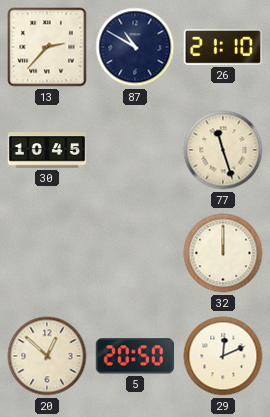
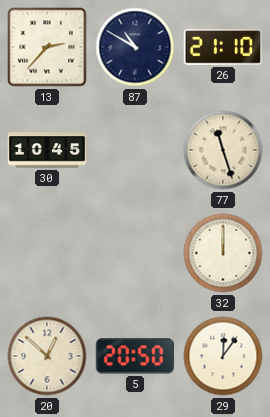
29: 12:11 -> 12:06
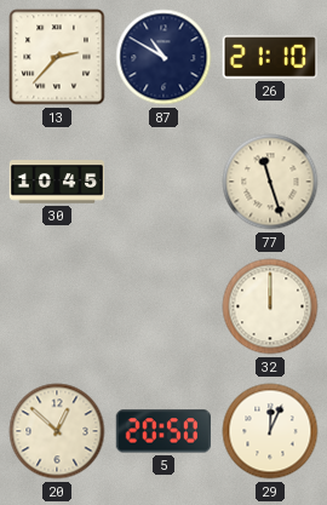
29: 12:06 -> 12:04
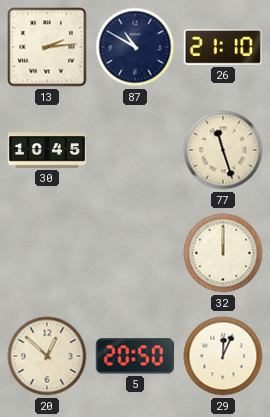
13: 2:37 -> 2:14
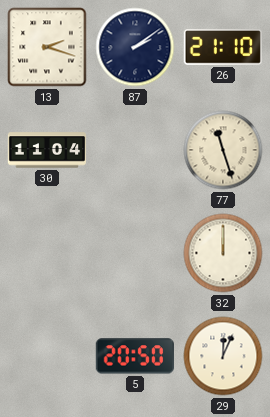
13: 2:14 -> 2:18
87: 10:50 -> 2:09
30: 10:45 -> 11:04
20: 12:52 -> none
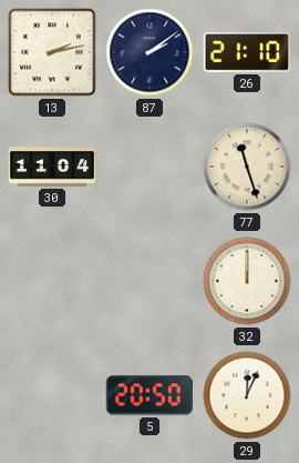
13: 2:18 -> 2:13
